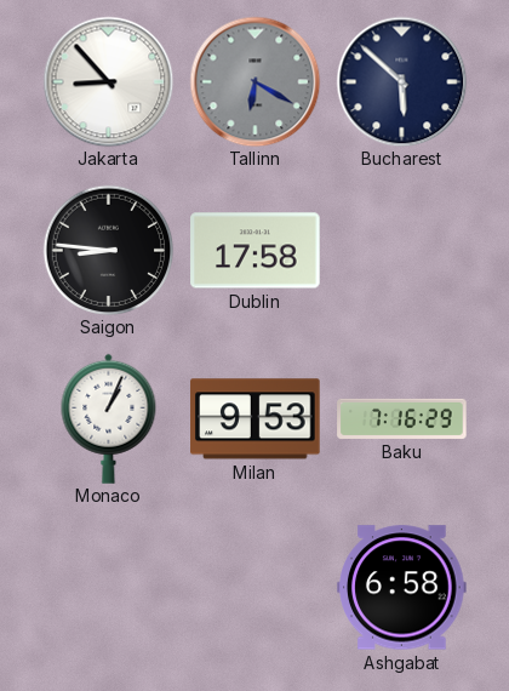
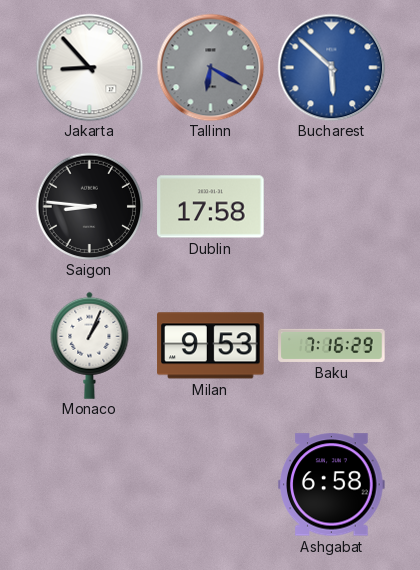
Bucharest dial: navy -> blue
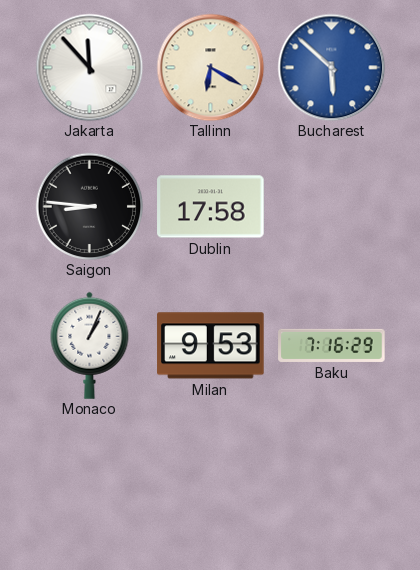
Jakarta: 8:53 -> 11:53
Tallinn dial: grey -> cream
Ashgabat: 6:58 -> none
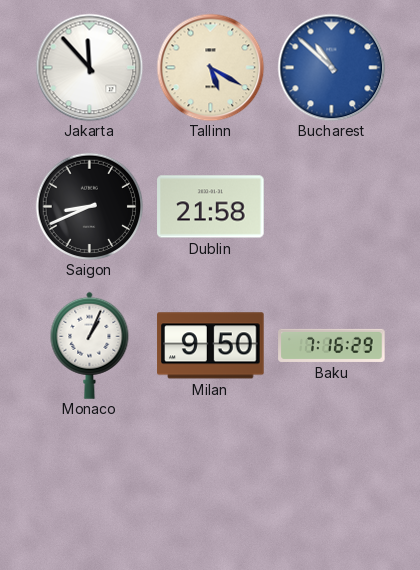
Tallinn: 6:20 -> 5:20
Bucharest: 5:52 -> 10:52
Saigon: 8:46 -> 8:41
Dublin: 17:58 -> 21:58
Milan: 9:53 -> 9:50
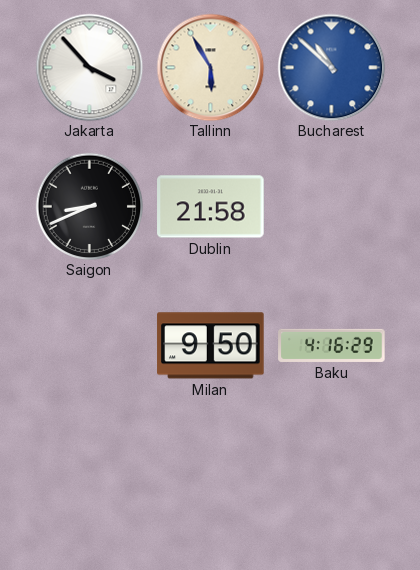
Jakarta: 11:53 -> 3:53
Tallinn: 5:20 -> 5:55
Monaco: 1:04 -> none
Baku: 7:16 -> 4:16
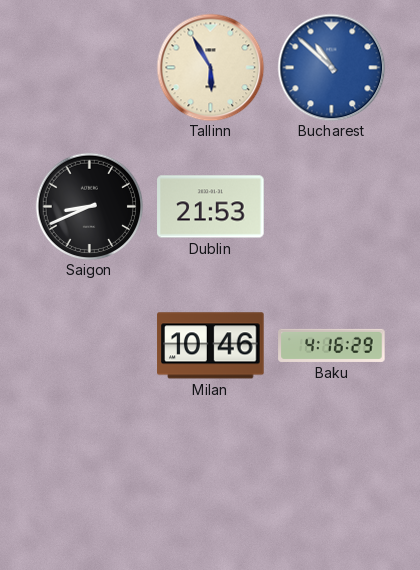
Jakarta: 3:53 -> none
Dublin: 21:58 -> 21:53
Milan: 9:50 -> 10:46
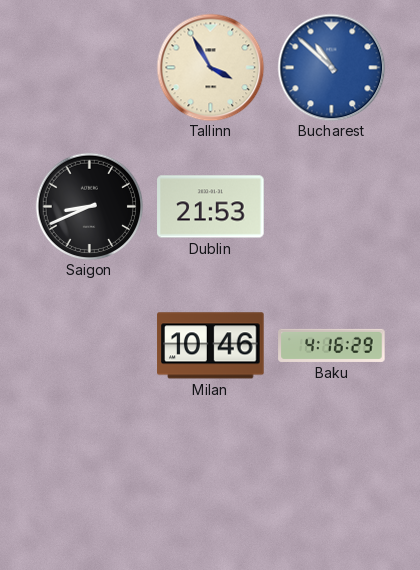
Tallinn: 5:55 -> 3:55
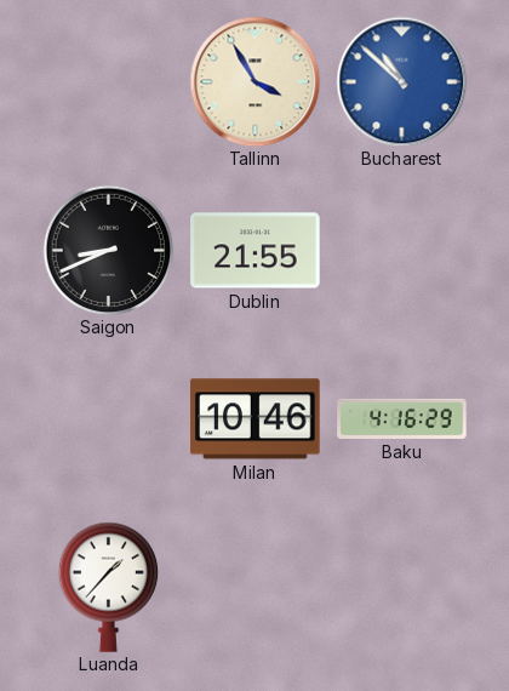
Dublin: 21:53 -> 21:55
Luanda: none -> 1:37
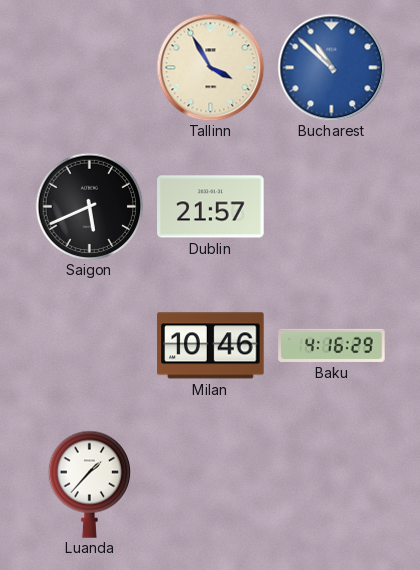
Saigon: 8:41 -> 5:41
Dublin: 21:55 -> 21:57
